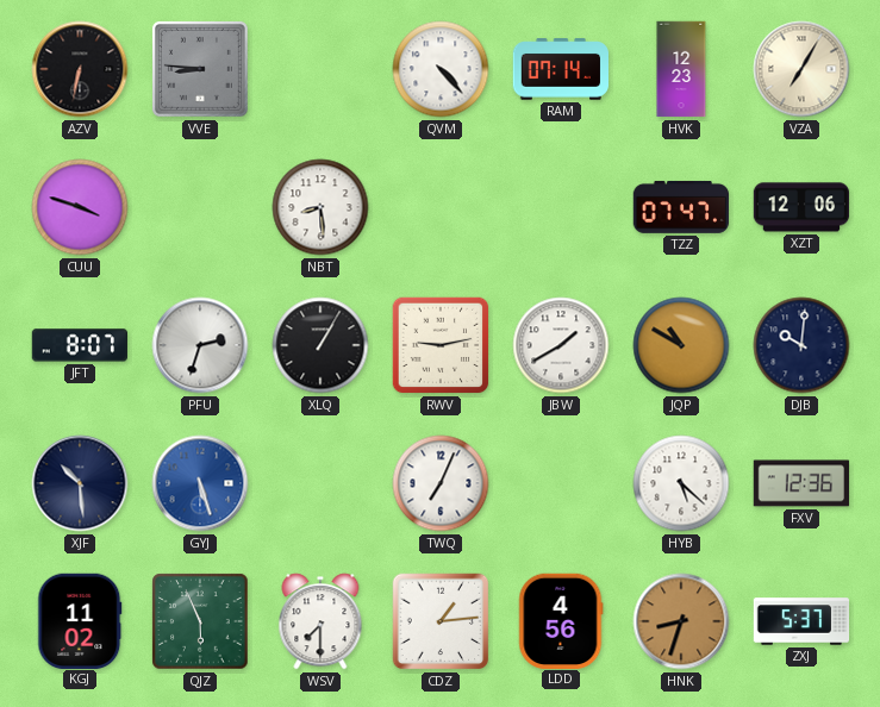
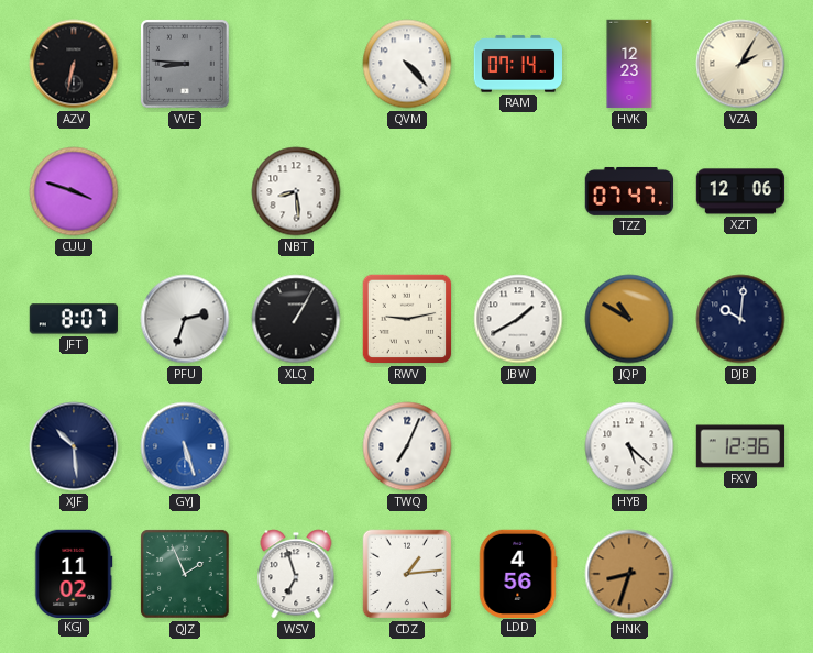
VZA: 7:05 -> 2:05
QJZ: 5:56 -> 1:56
WSV: 7:30 -> 6:57
ZXJ: 5:37 -> none
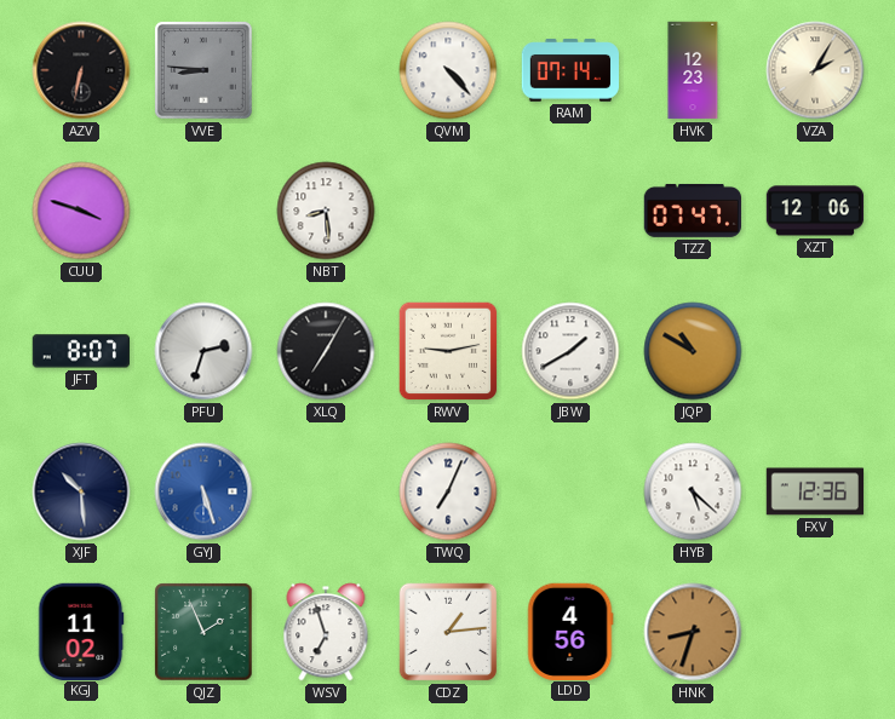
XLQ: 1:05 -> 7:05
DJB: 10:01 -> none
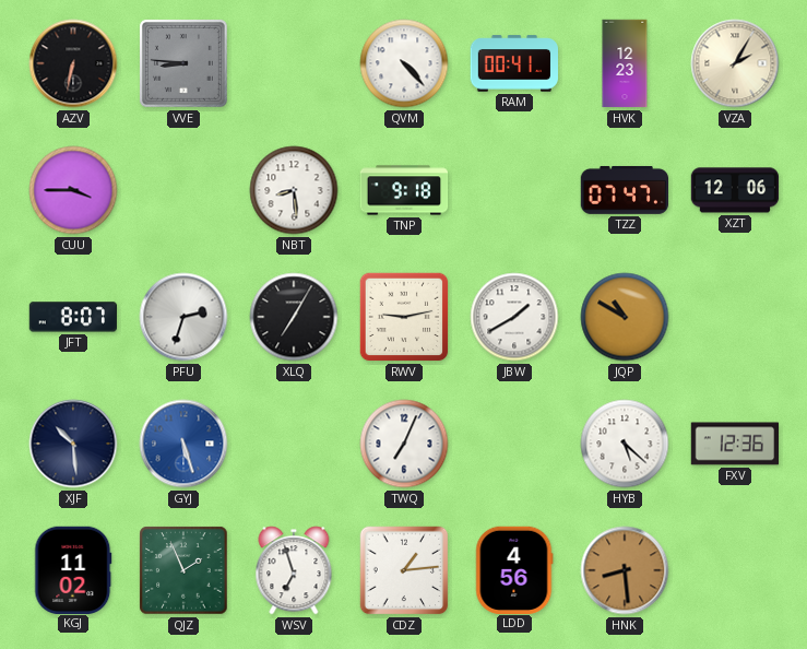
RAM: 07:14 -> 00:41
CUU: 3:48 -> 3:45
TNP: none -> 9:18
HNK: 8:33 -> 8:29
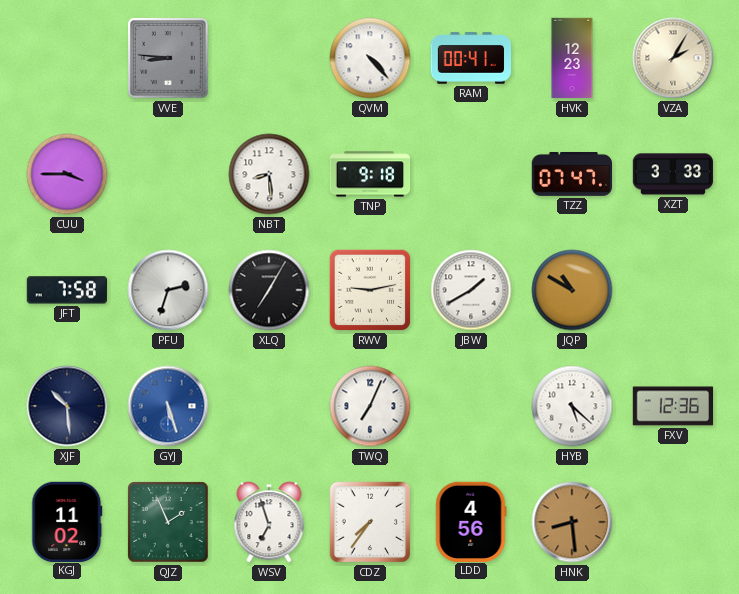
AZV: 6:32 -> none
XZT: 12:06 -> 3:33
JFT: 8:07 -> 7:58
CDZ: 1:14 -> 7:36
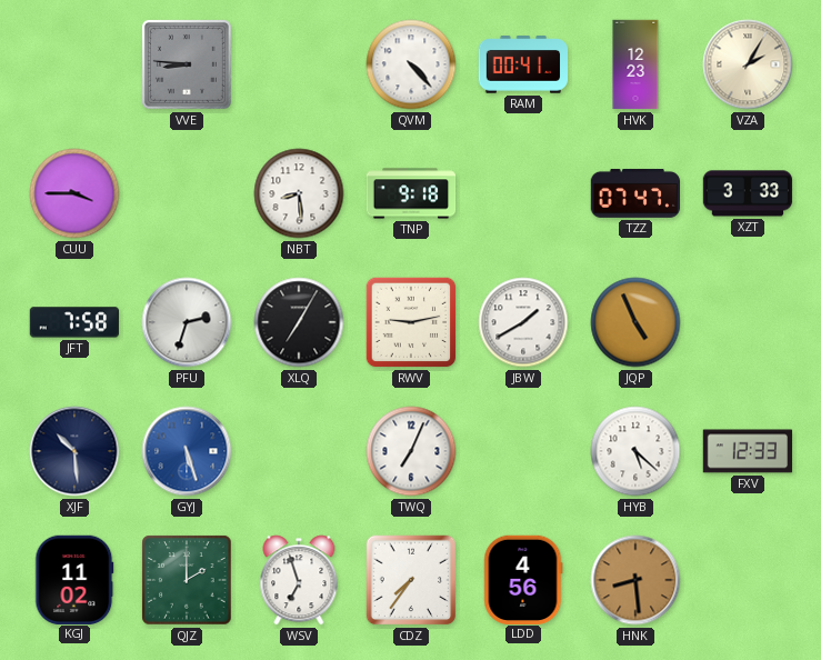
JQP: 10:50 -> 4:56
FXV: 12:36 -> 12:33
QJZ: 1:56 -> 2:00
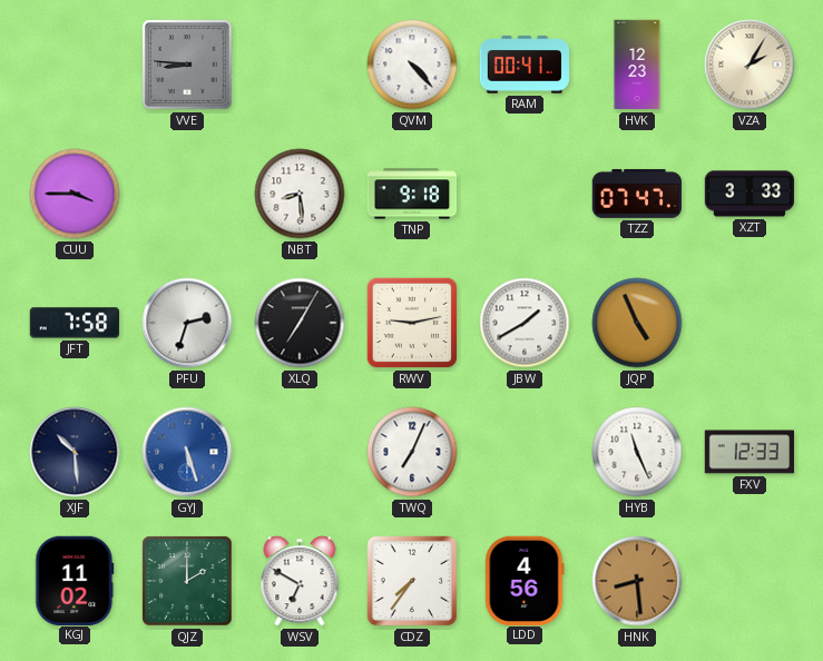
HYB: 5:22 -> 11:26
WSV: 6:57 -> 6:50
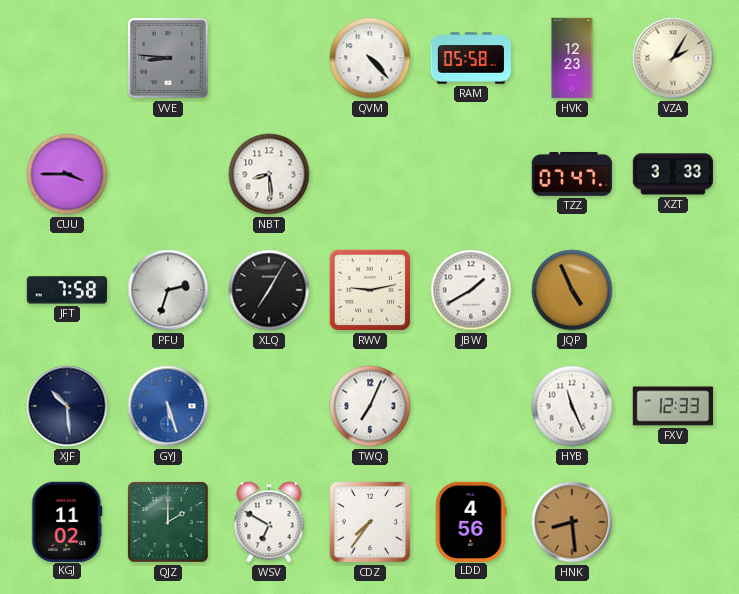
RAM: 00:41 -> 05:58
TNP: 9:18 -> none
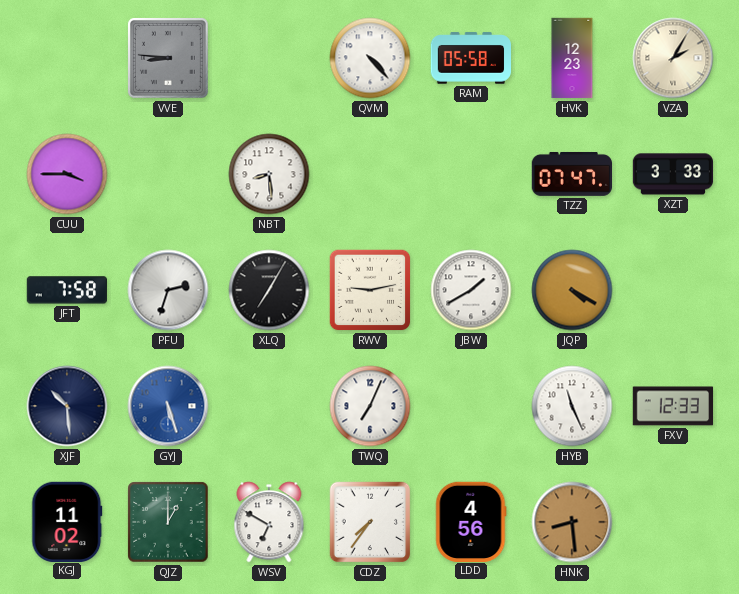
JQP: 4:56 -> 4:20
QJZ: 2:00 -> 1:00
